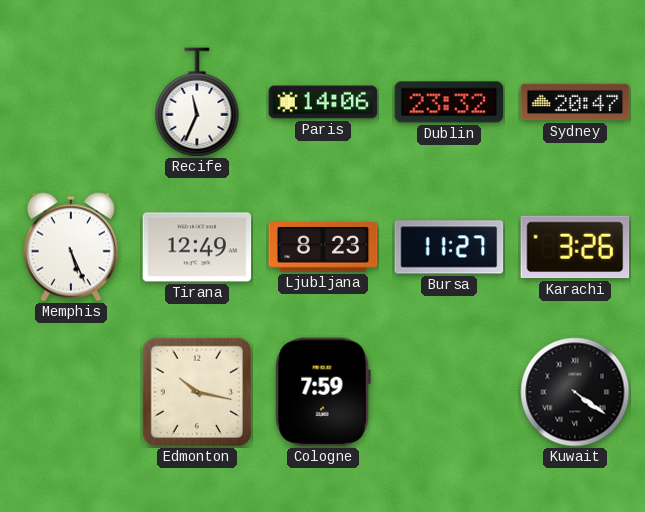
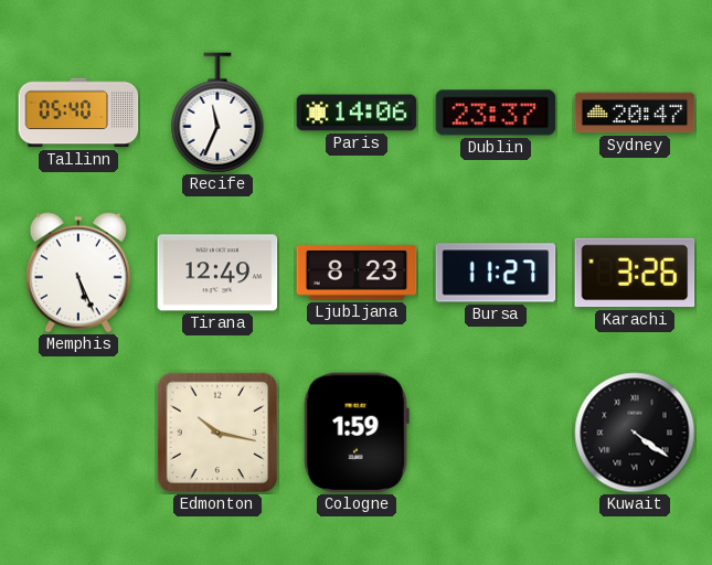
Tallinn: none -> 05:40
Dublin: 23:32 -> 23:37
Cologne: 7:59 -> 1:59
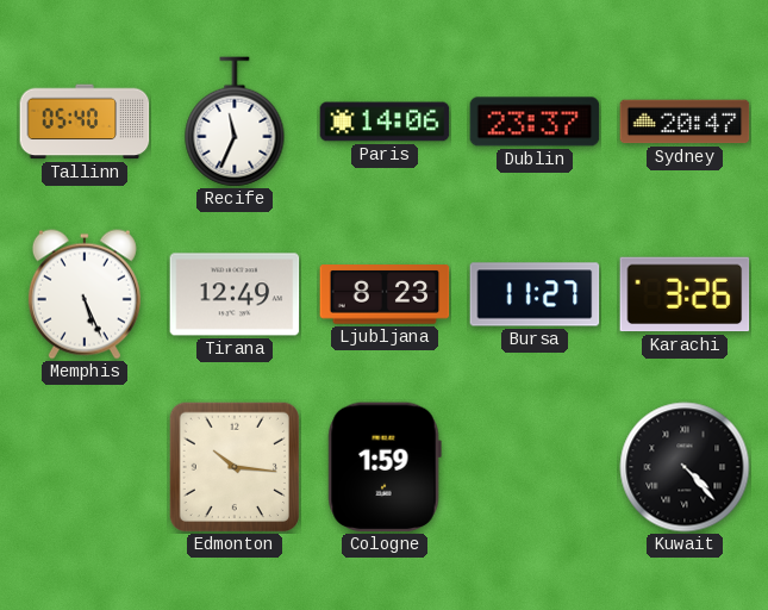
Edmonton: 10:17 -> 10:16
Kuwait: 4:21 -> 4:23
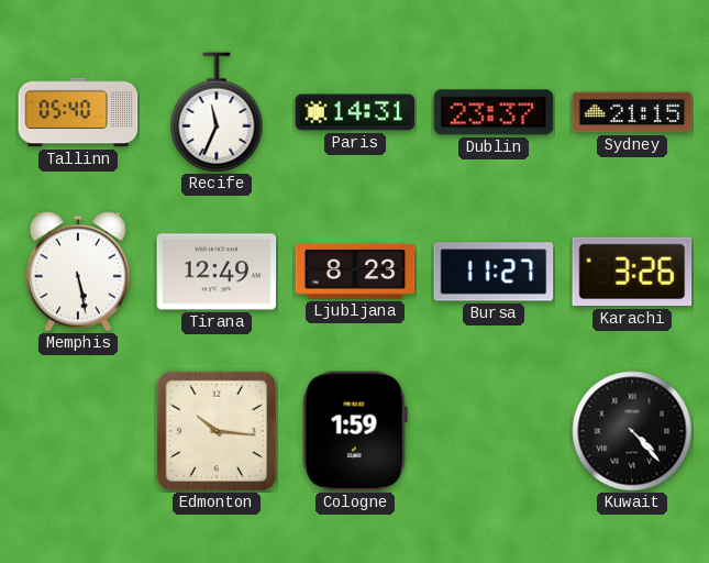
Paris: 14:06 -> 14:31
Sydney: 20:47 -> 21:15
Memphis: 5:26 -> 5:28
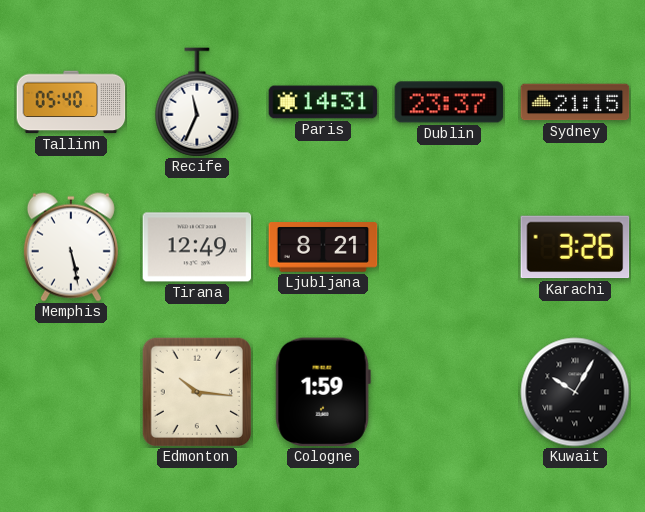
Ljubljana: 8:23 -> 8:21
Bursa: 11:27 -> none
Kuwait: 4:23 -> 10:05
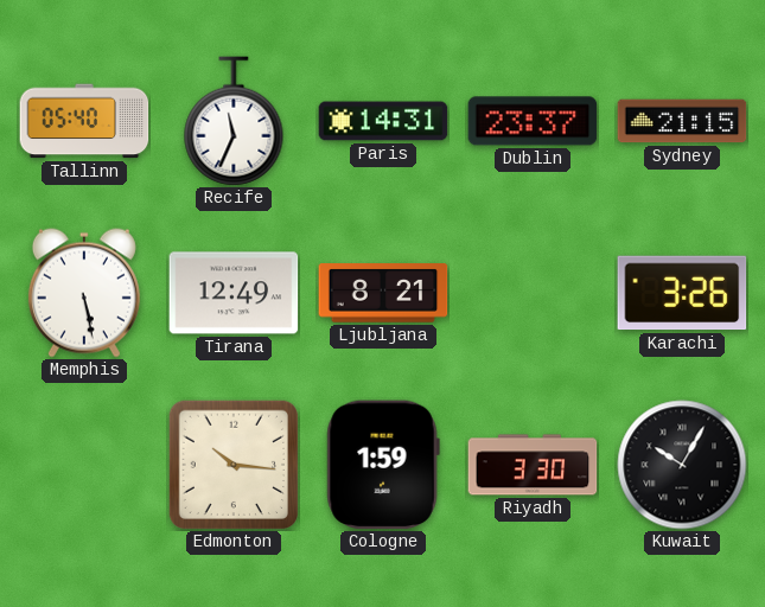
Riyadh: none -> 3:30
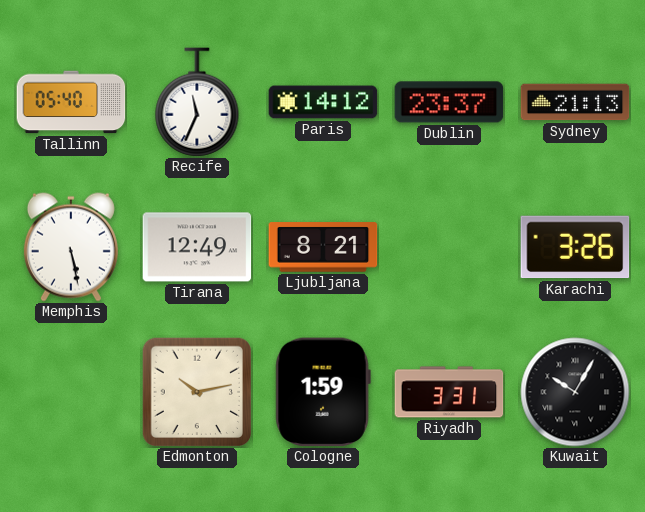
Paris: 14:31 -> 14:12
Sydney: 21:15 -> 21:13
Edmonton: 10:16 -> 10:13
Riyadh: 3:30 -> 3:31
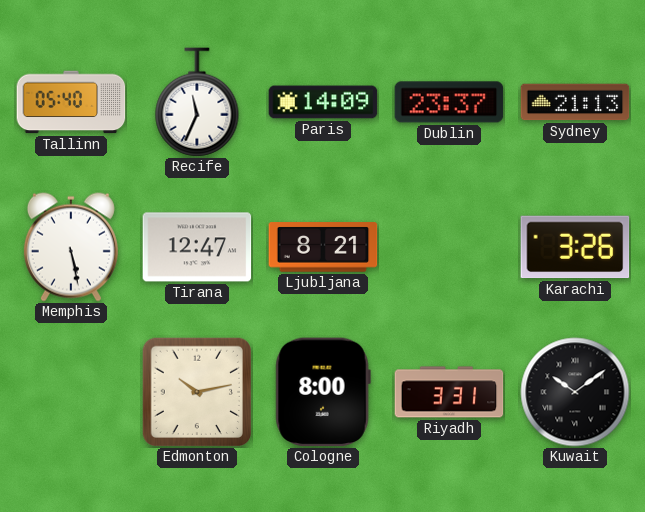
Paris: 14:12 -> 14:09
Tirana: 12:49 -> 12:47
Cologne: 1:59 -> 8:00
Kuwait: 10:05 -> 10:09
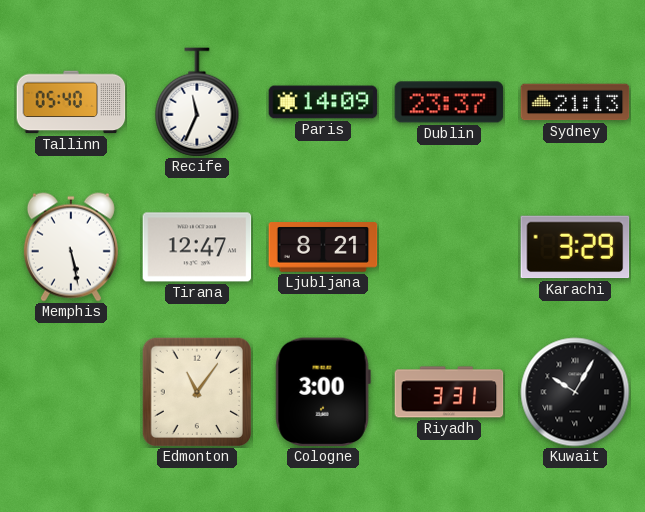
Karachi: 3:26 -> 3:29
Edmonton: 10:13 -> 11:06
Cologne: 8:00 -> 3:00
Kuwait: 10:09 -> 10:05
